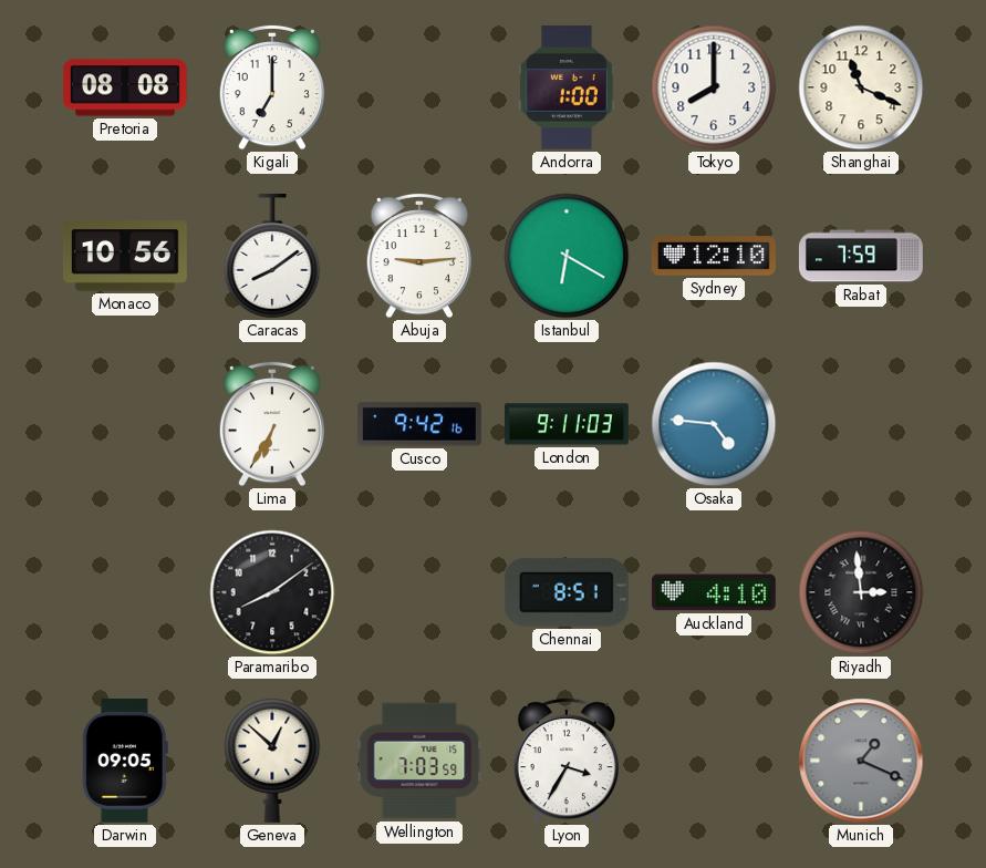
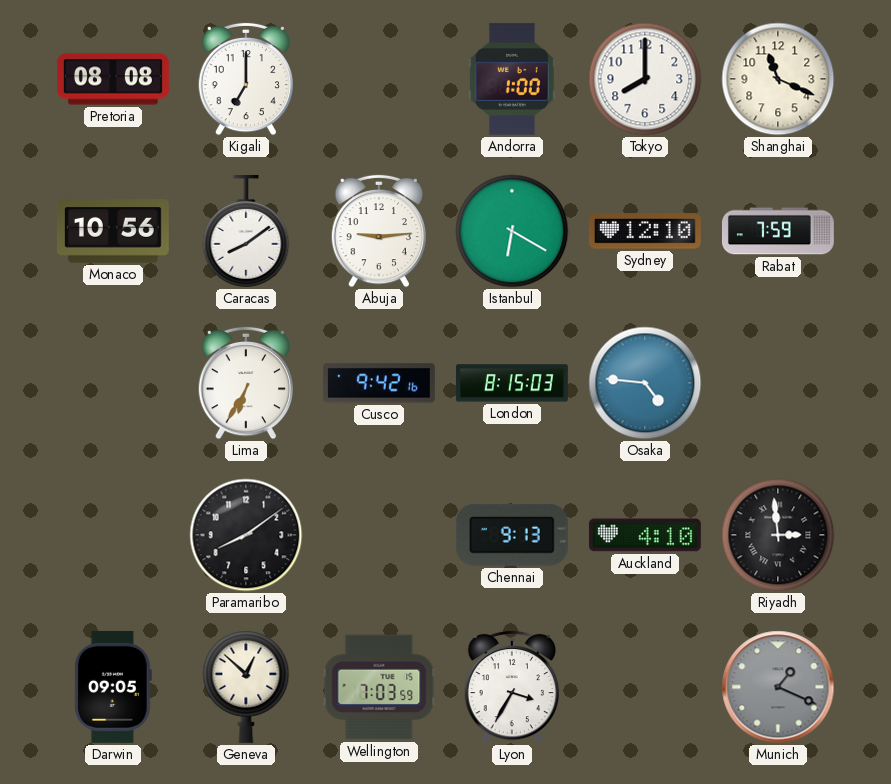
London: 9:11 -> 8:15
Chennai: 8:51 -> 9:13
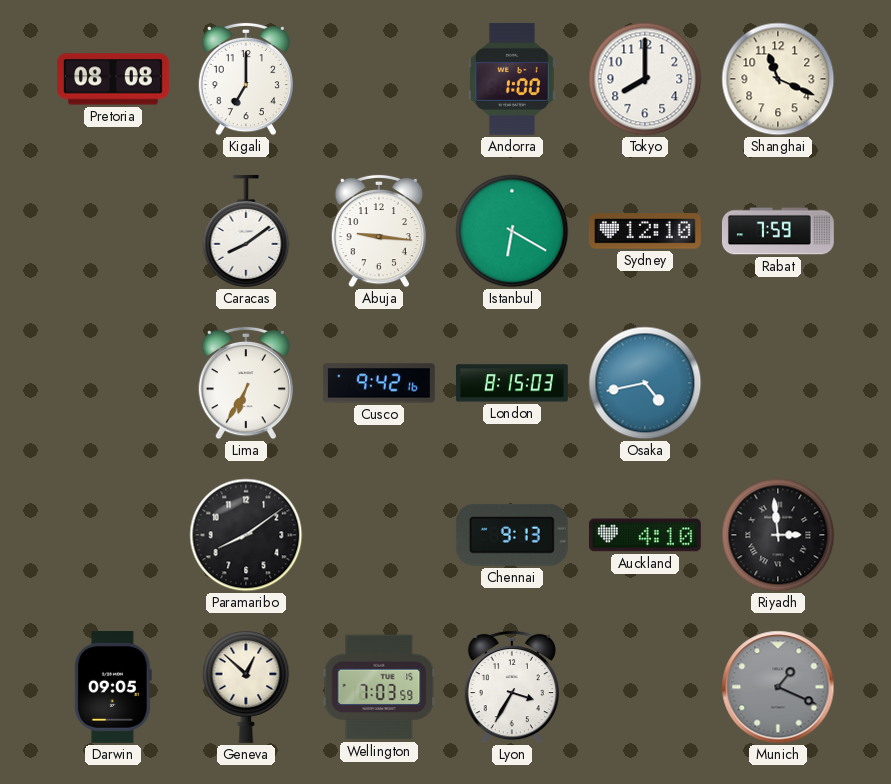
Monaco: 10:56 -> none
Abuja: 9:14 -> 9:16
Osaka: 4:46 -> 4:43
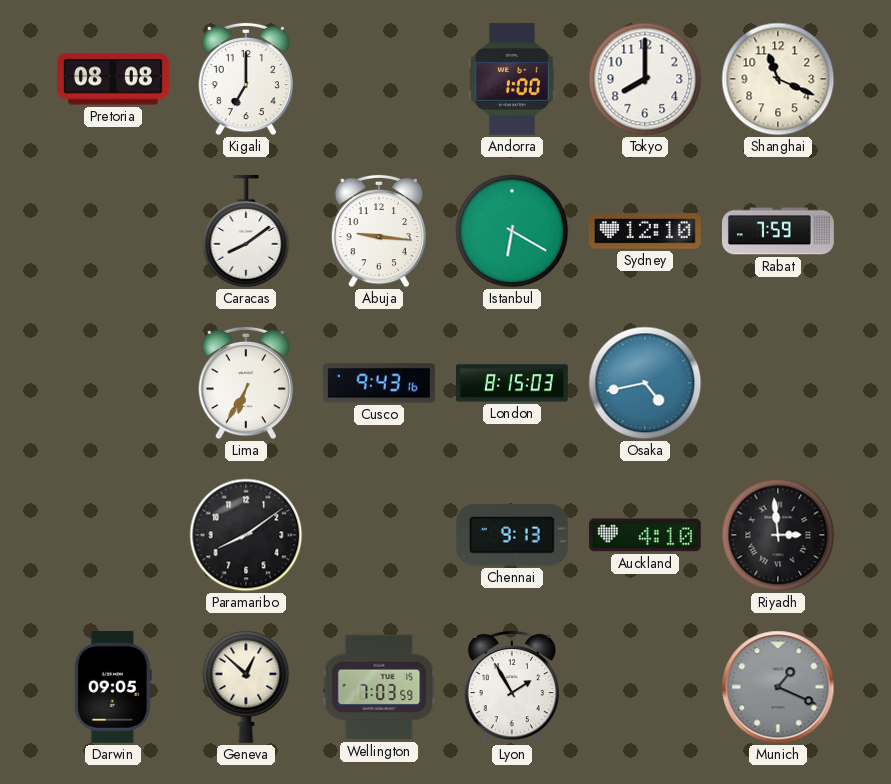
Cusco: 9:42 -> 9:43
Lyon: 3:35 -> 1:55
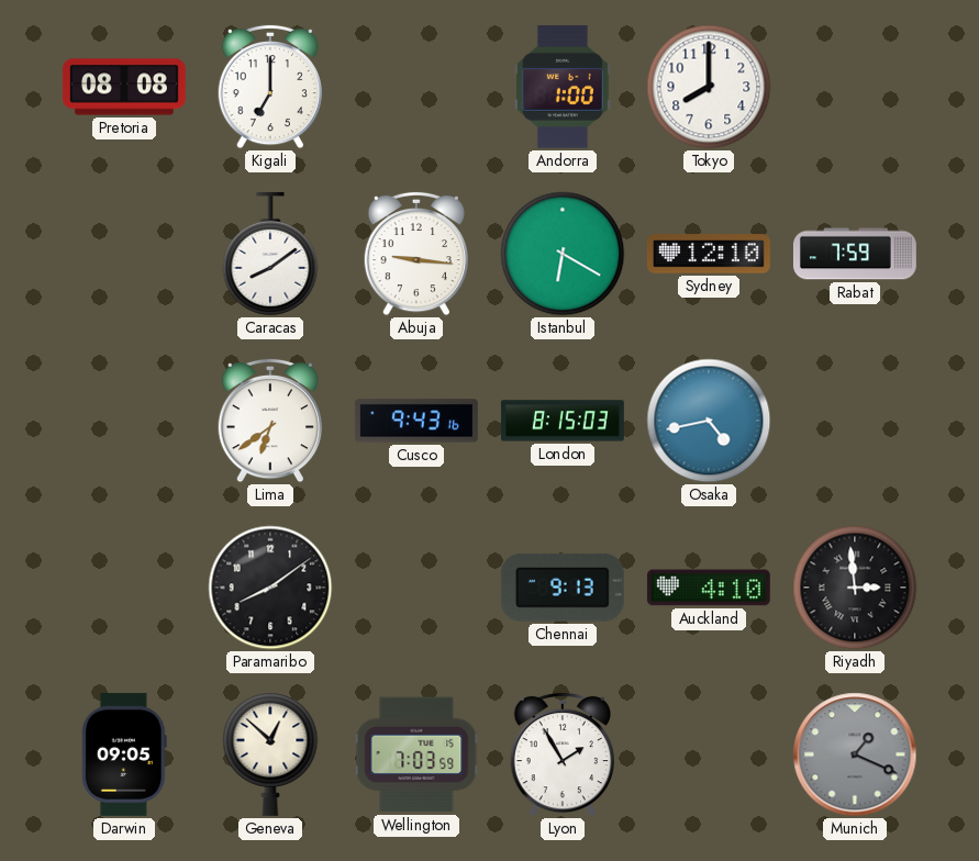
Shanghai: 11:19 -> none
Lima: 6:35 -> 6:39
